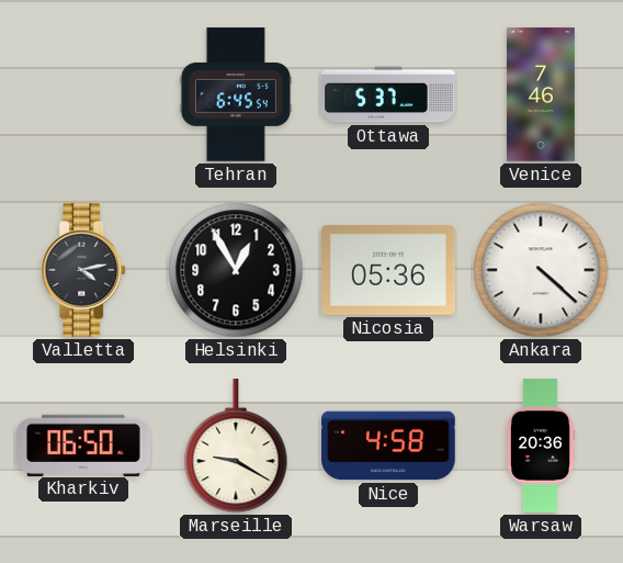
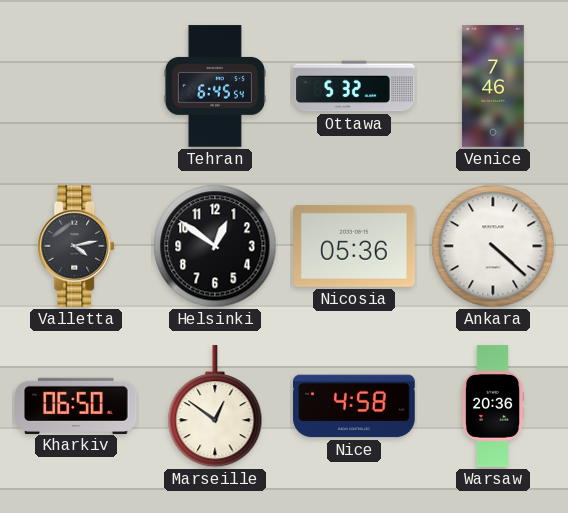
Ottawa: 5:37 -> 5:32
Helsinki: 12:55 -> 12:51
Marseille: 9:20 -> 12:51
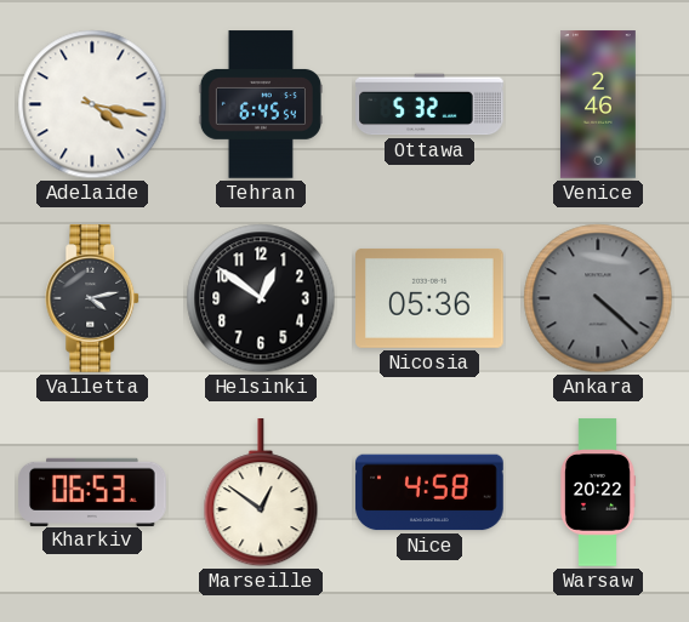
Adelaide: none -> 4:17
Venice: 7:46 -> 2:46
Ankara dial: white -> grey
Kharkiv: 06:50 -> 06:53
Warsaw: 20:36 -> 20:22
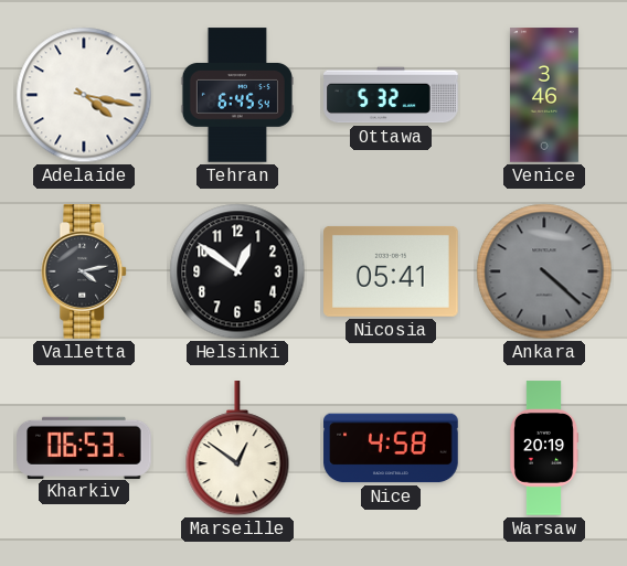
Venice: 2:46 -> 3:46
Nicosia: 05:36 -> 05:41
Warsaw: 20:22 -> 20:19
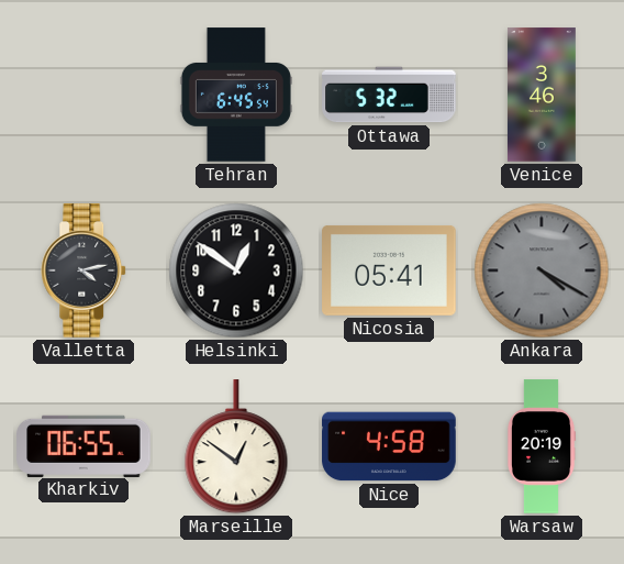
Adelaide: 4:17 -> none
Ankara: 4:22 -> 4:20
Kharkiv: 06:53 -> 06:55
